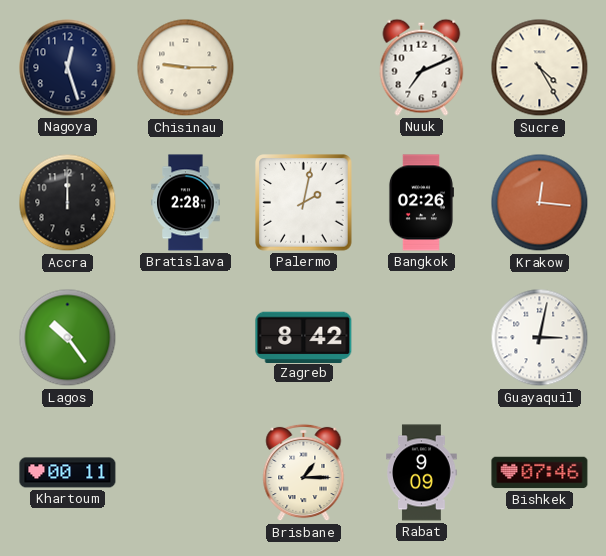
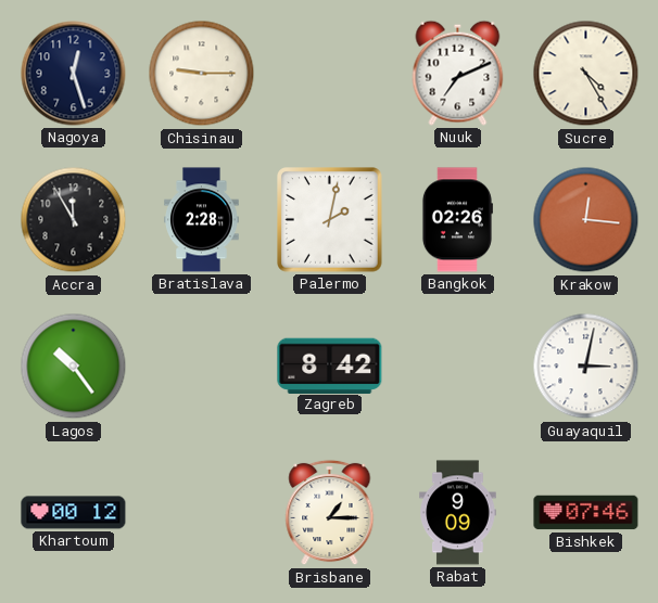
Accra: 12:00 -> 11:55
Khartoum: 00:11 -> 00:12
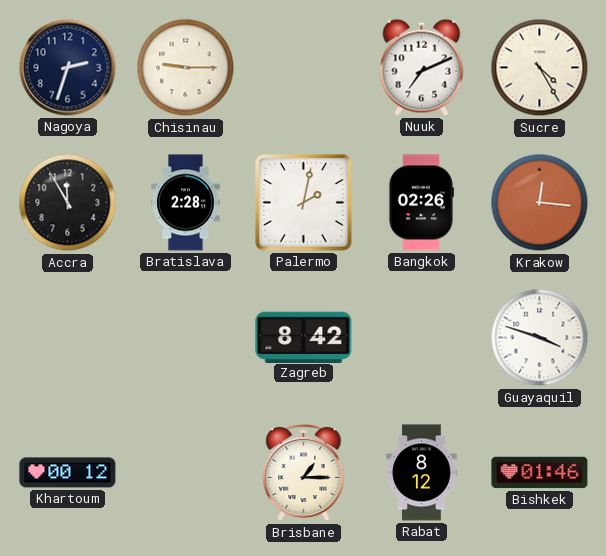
Nagoya: 12:27 -> 2:33
Lagos: 10:24 -> none
Guayaquil: 3:02 -> 3:48
Rabat: 9:09 -> 8:12
Bishkek: 07:46 -> 01:46
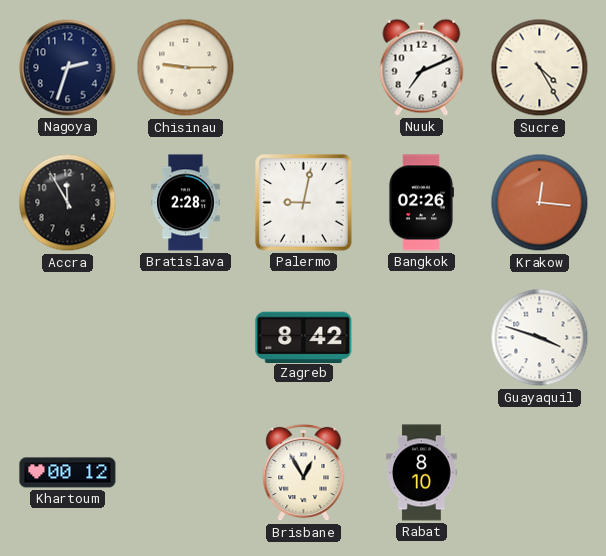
Palermo: 2:02 -> 9:02
Brisbane: 1:15 -> 12:55
Rabat: 8:12 -> 8:10
Bishkek: 01:46 -> none
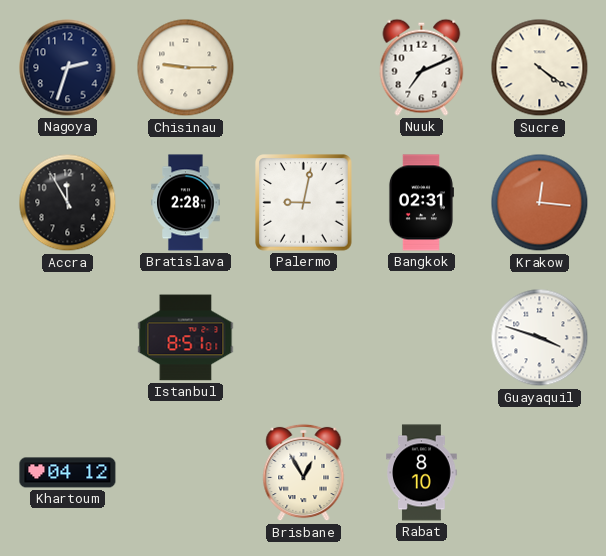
Sucre: 4:25 -> 4:21
Bangkok: 02:26 -> 02:31
Istanbul: none -> 8:51
Zagreb: 8:42 -> none
Khartoum: 00:12 -> 04:12
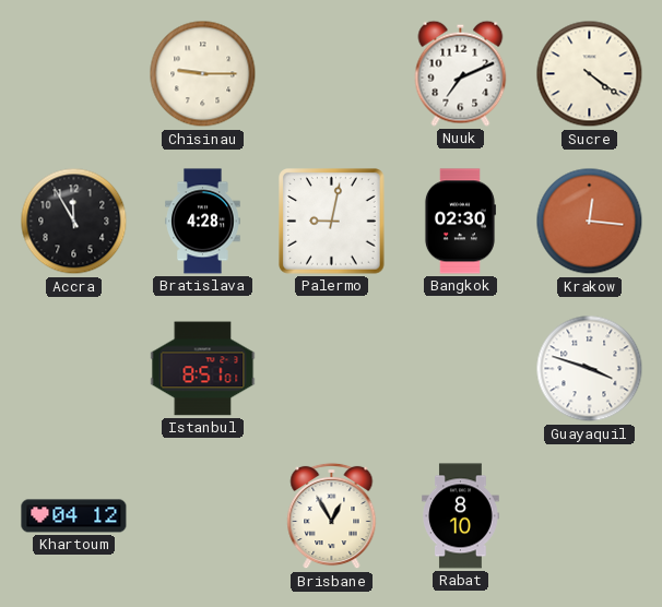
Nagoya: 2:33 -> none
Bratislava: 2:28 -> 4:28
Bangkok: 02:31 -> 02:30
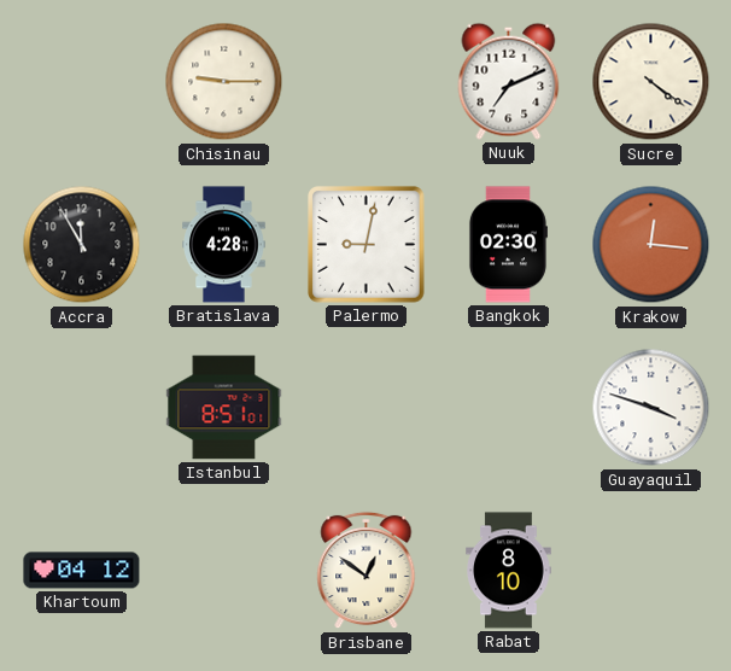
Brisbane: 12:55 -> 12:51
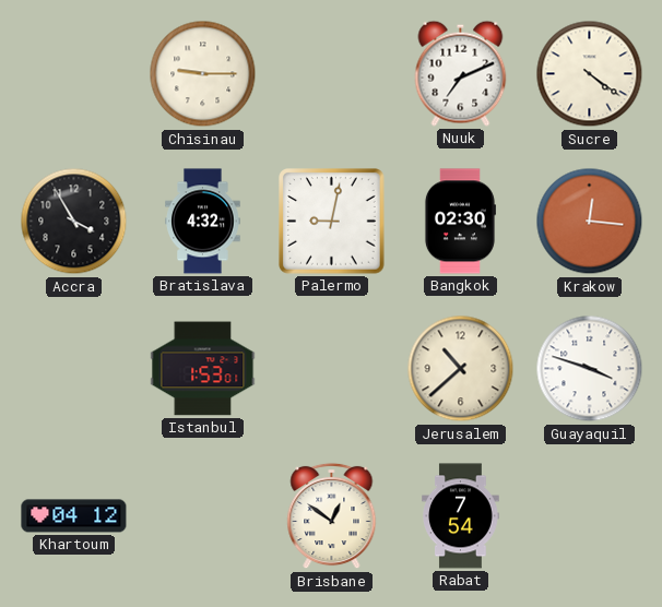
Accra: 11:55 -> 3:55
Bratislava: 4:28 -> 4:32
Istanbul: 8:51 -> 1:53
Jerusalem: none -> 10:38
Rabat: 8:10 -> 7:54
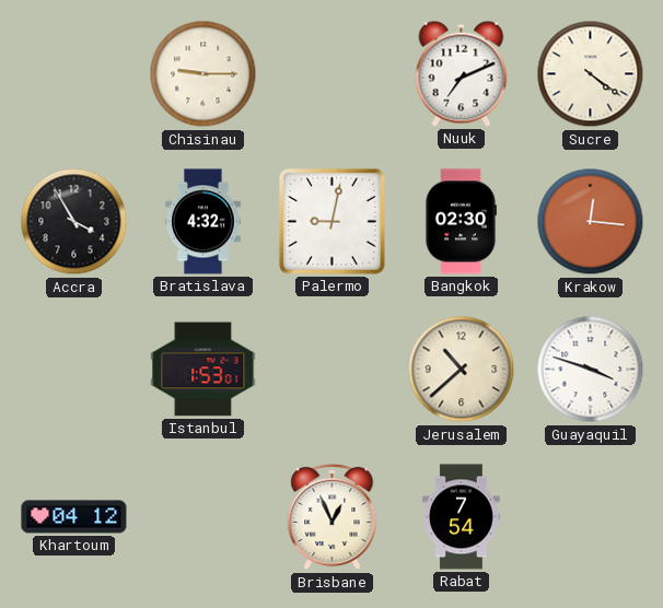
Brisbane: 12:51 -> 12:56
